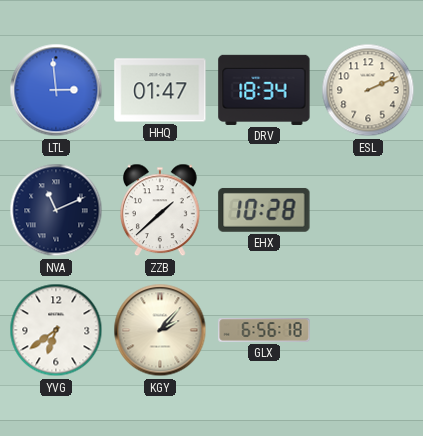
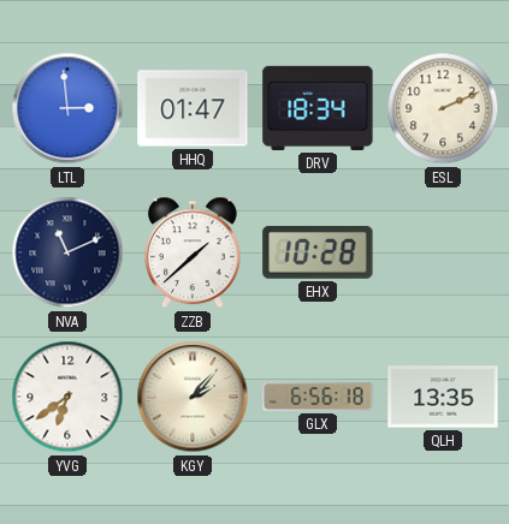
QLH: none -> 13:35
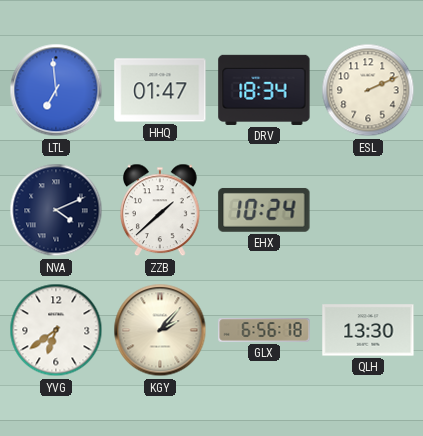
LTL: 2:59 -> 6:59
NVA: 11:11 -> 4:11
EHX: 10:28 -> 10:24
QLH: 13:35 -> 13:30
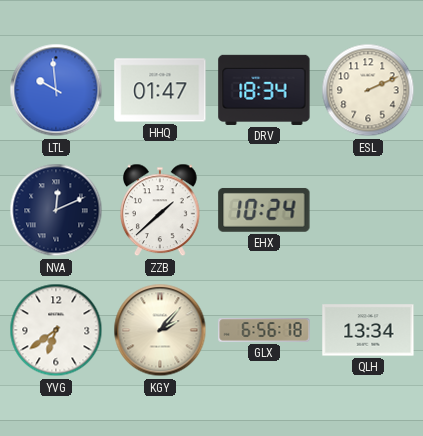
LTL: 6:59 -> 9:59
NVA: 4:11 -> 12:11
QLH: 13:30 -> 13:34
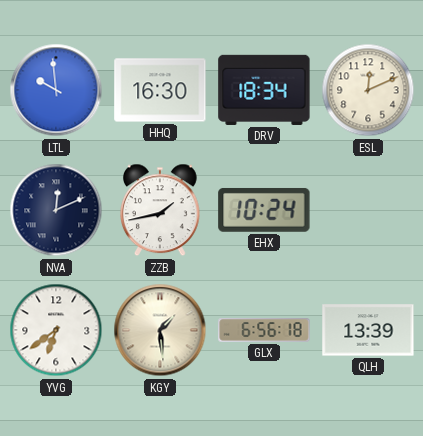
HHQ: 01:47 -> 16:30
ESL: 2:11 -> 12:11
ZZB: 1:38 -> 1:43
KGY: 2:07 -> 1:29
QLH: 13:34 -> 13:39
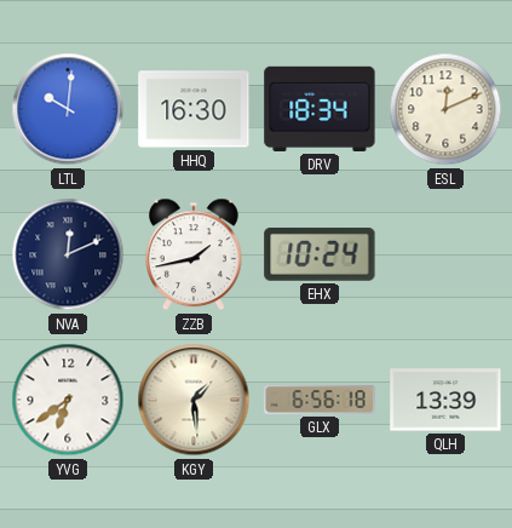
LTL: 9:59 -> 10:01
